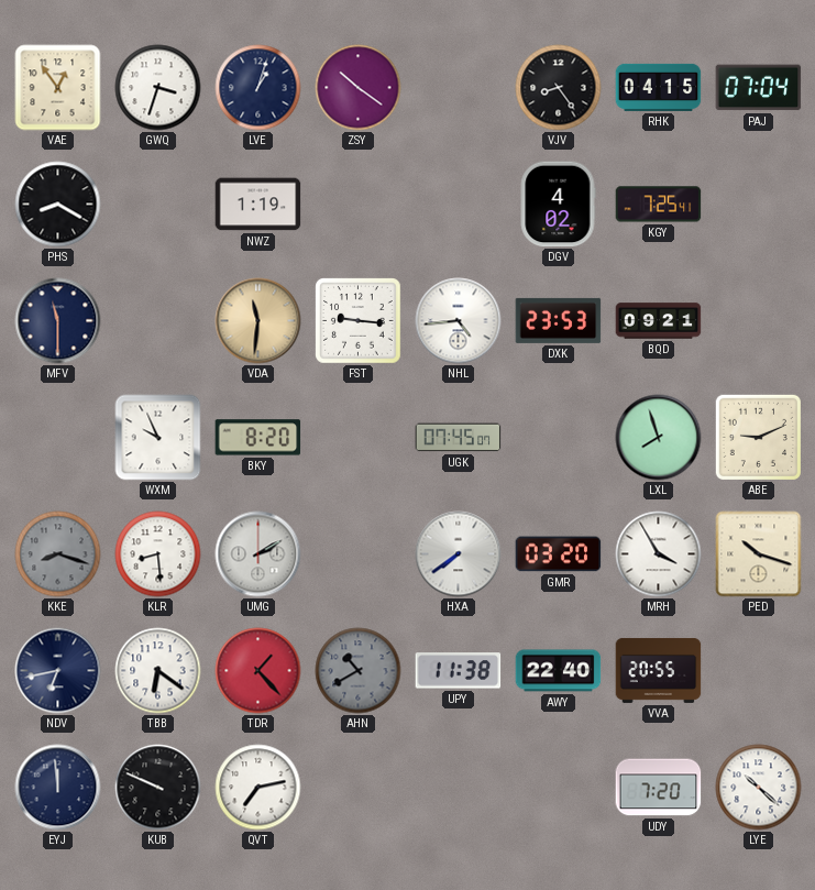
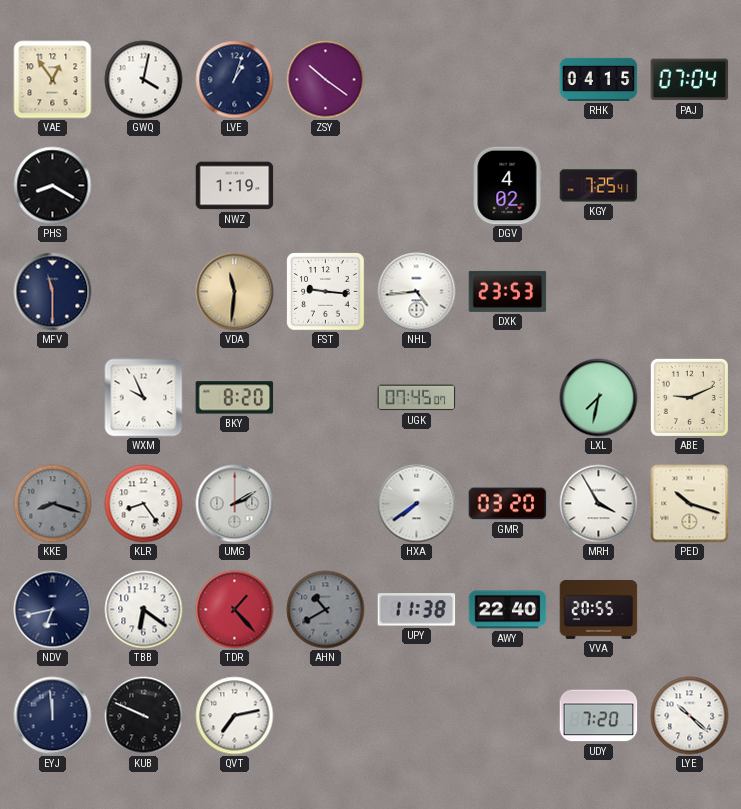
GWQ: 3:33 -> 4:02
VJV: 8:24 -> none
BQD: 09:21 -> none
LXL: 7:57 -> 7:32
KLR: 8:29 -> 8:24
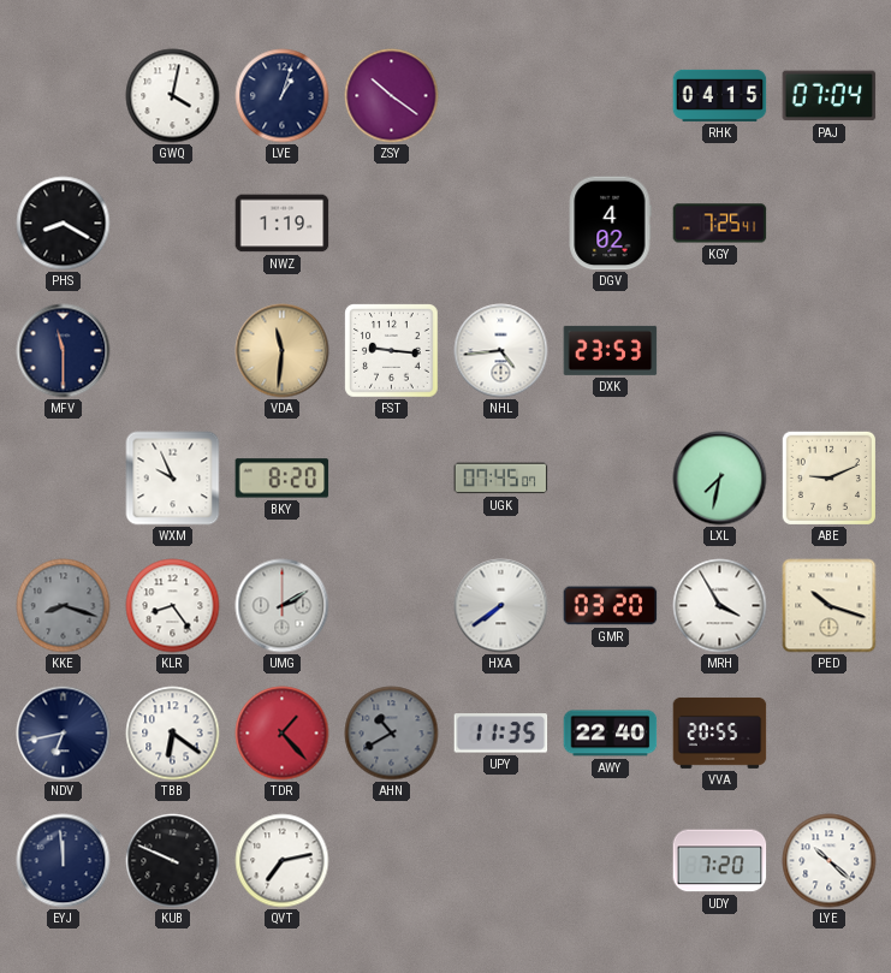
VAE: 12:54 -> none
UPY: 11:38 -> 11:35
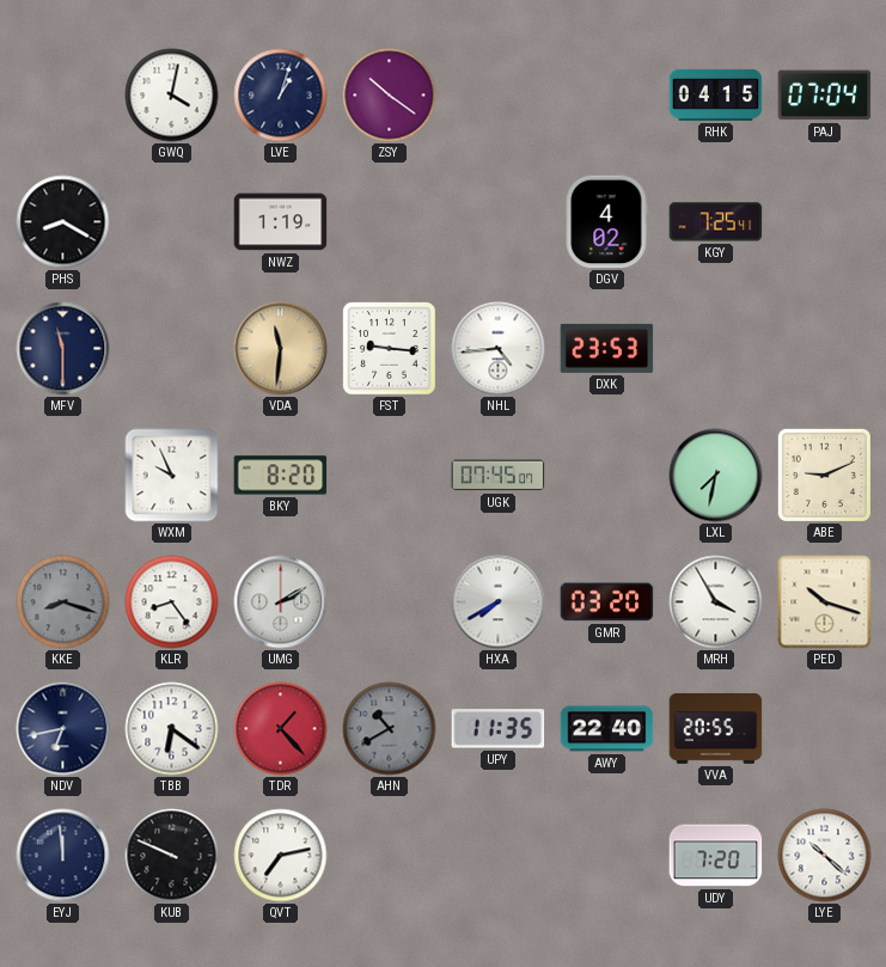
HXA: 7:39 -> 7:40
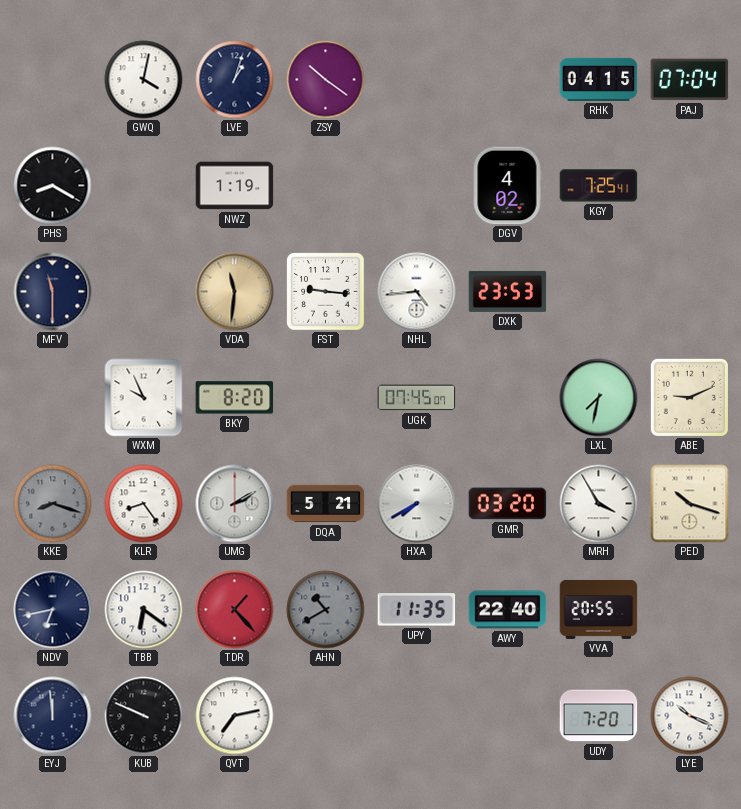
DQA: none -> 5:21
LYE: 10:22 -> 10:19
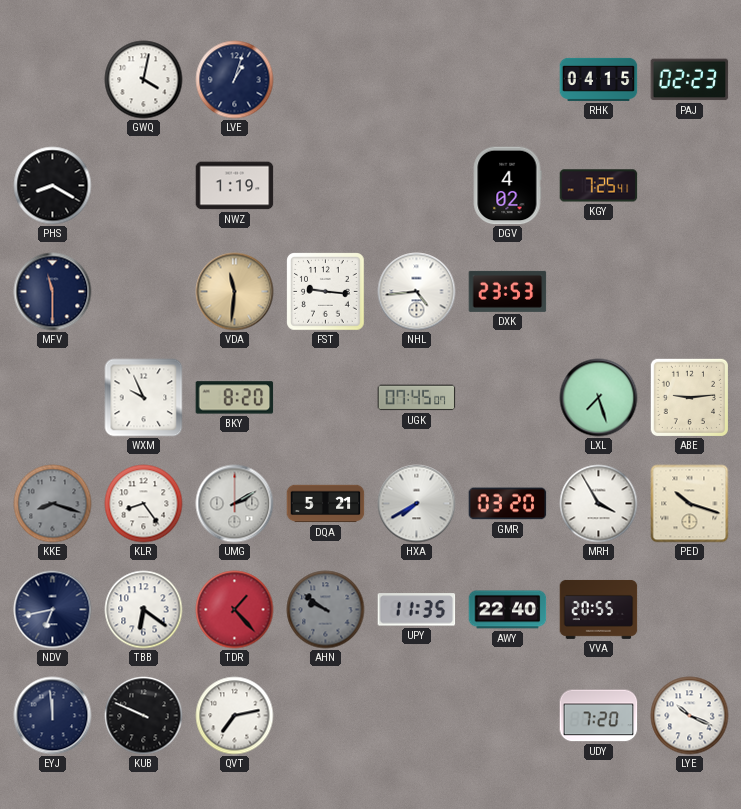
ZSY: 10:21 -> none
PAJ: 07:04 -> 02:23
LXL: 7:32 -> 7:27
ABE: 9:11 -> 9:14
AHN: 10:40 -> 9:51
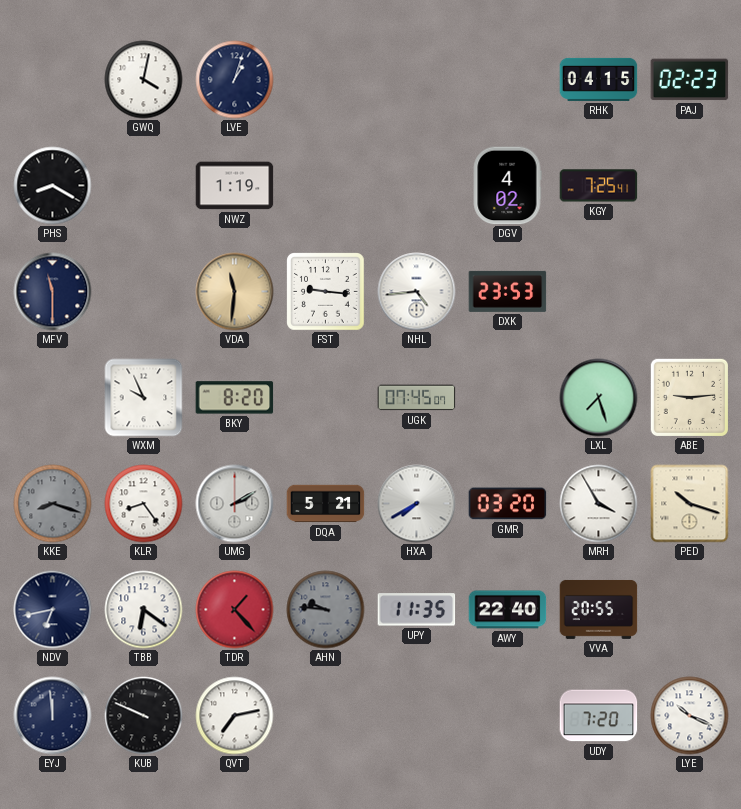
AHN: 9:51 -> 9:46
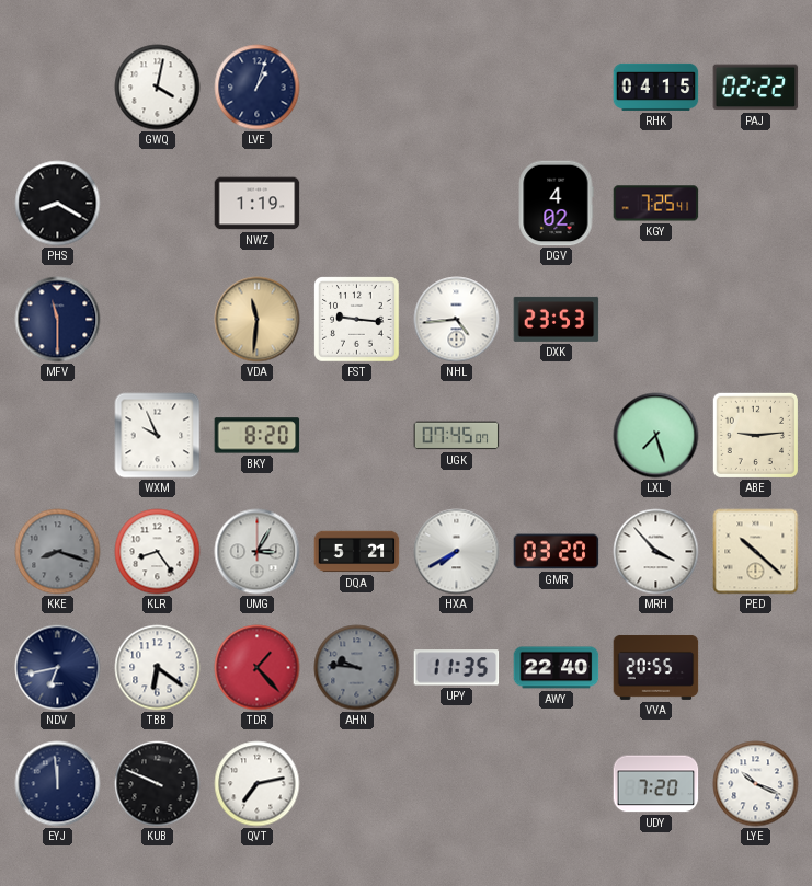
PAJ: 02:23 -> 02:22
UMG: 2:10 -> 3:05
MRH: 3:55 -> 3:53
PED: 10:18 -> 10:22
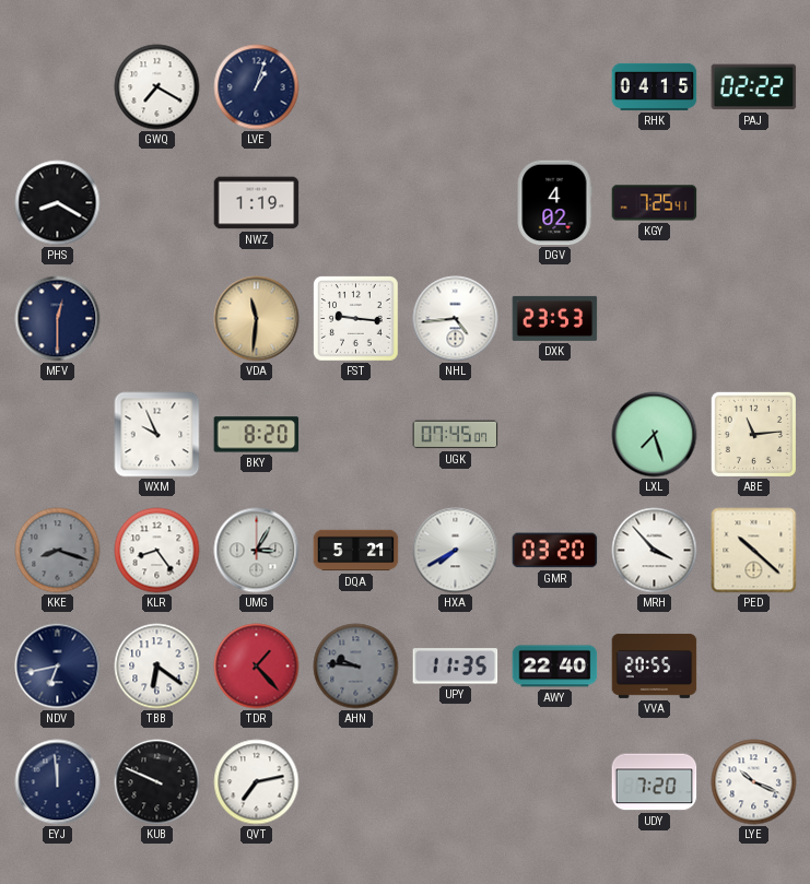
GWQ: 4:02 -> 7:20
MFV: 11:30 -> 12:30
ABE: 9:14 -> 11:14
